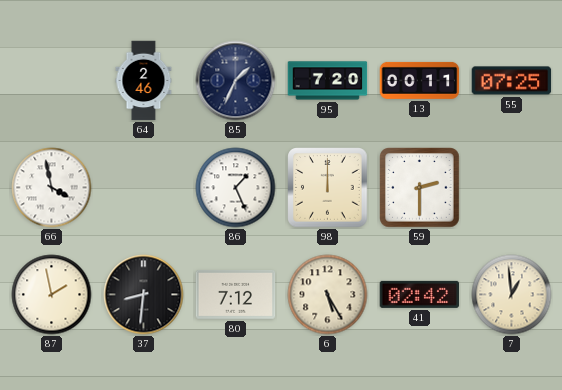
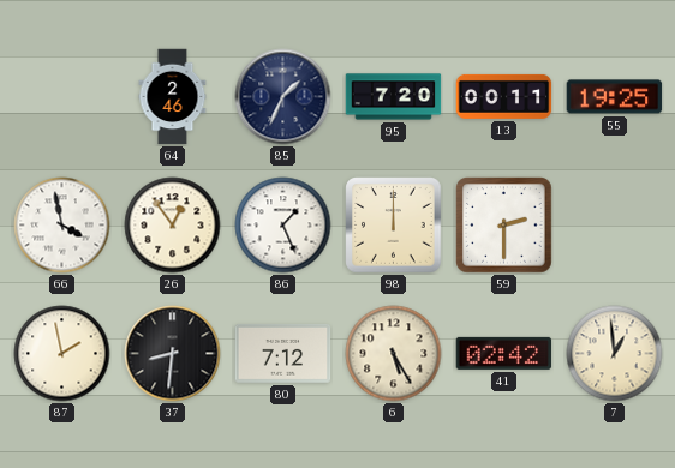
55: 07:25 -> 19:25
26: none -> 12:54
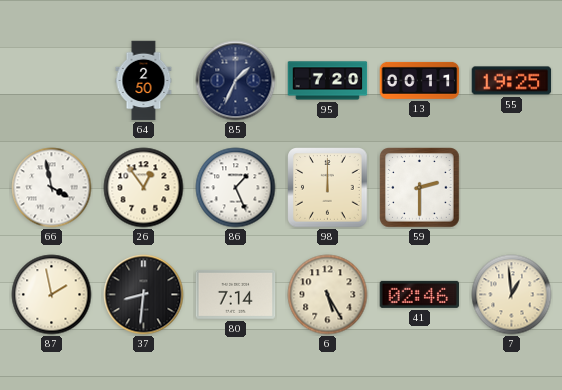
64: 2:46 -> 2:50
80: 7:12 -> 7:14
41: 02:42 -> 02:46
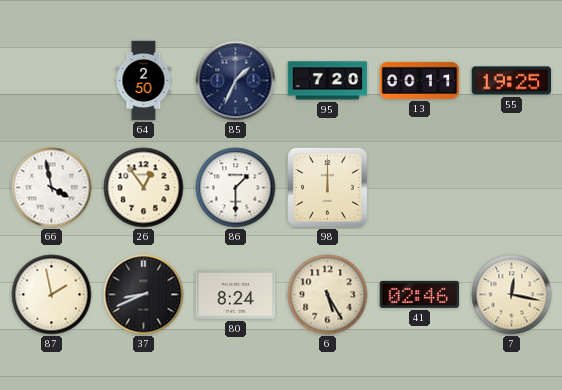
86: 1:26 -> 1:30
59: 2:30 -> none
37: 8:31 -> 8:41
80: 7:14 -> 8:24
7: 12:59 -> 12:17
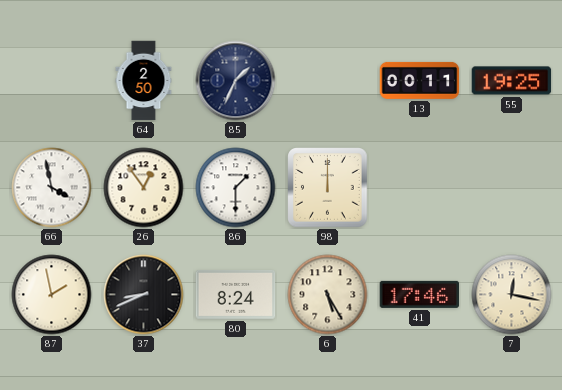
95: 7:20 -> none
41: 02:46 -> 17:46
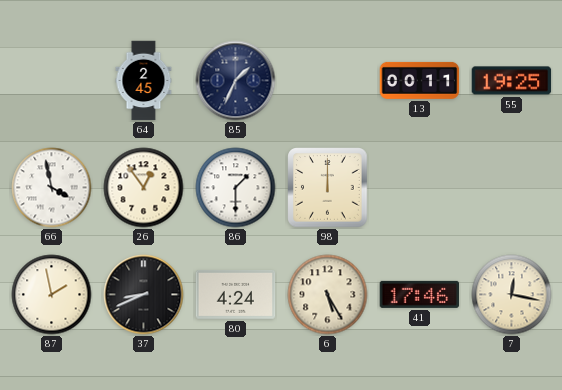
64: 2:50 -> 2:45
80: 8:24 -> 4:24
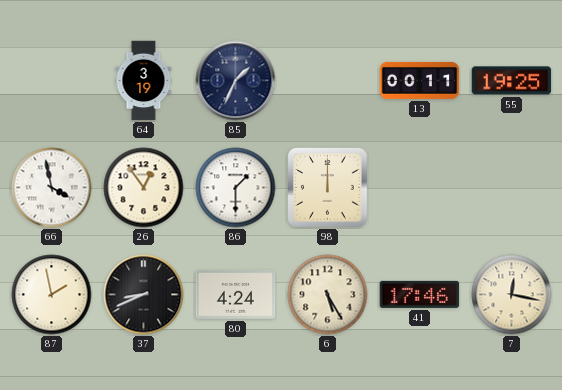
64: 2:45 -> 3:19
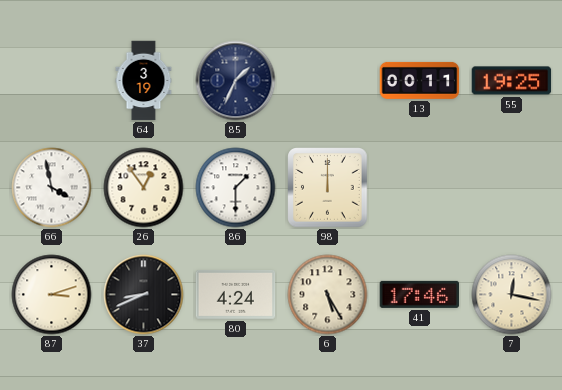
87: 1:58 -> 3:12
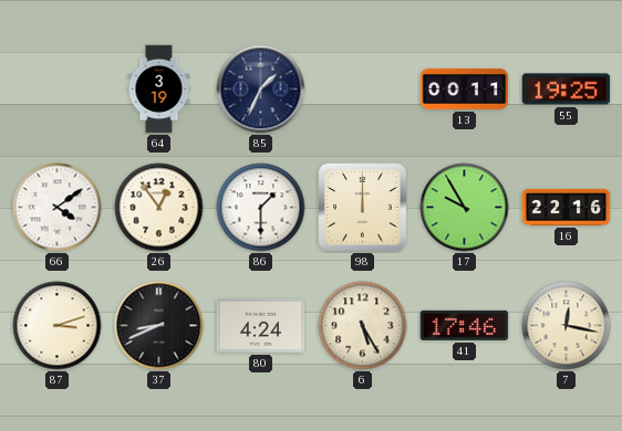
66: 3:58 -> 4:09
17: none -> 9:55
16: none -> 22:16
